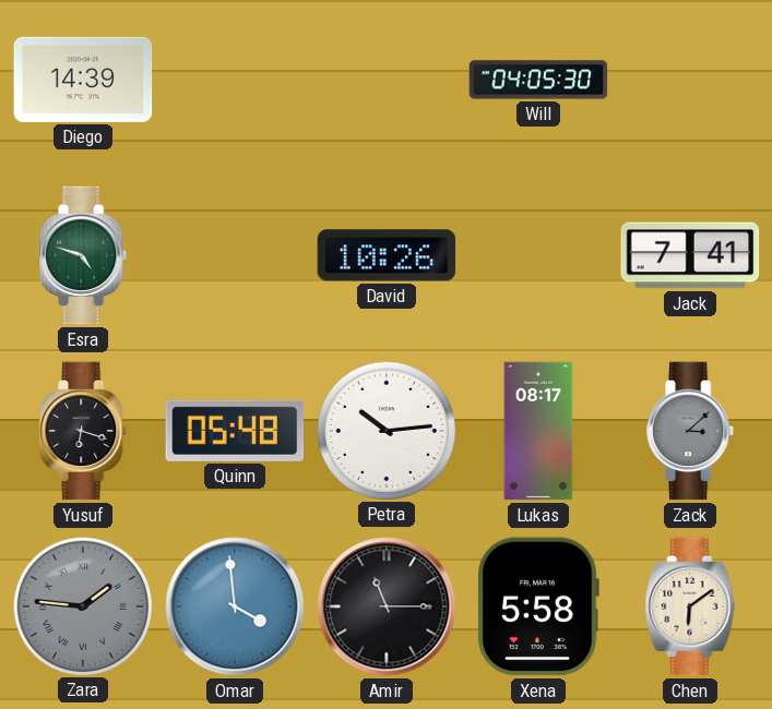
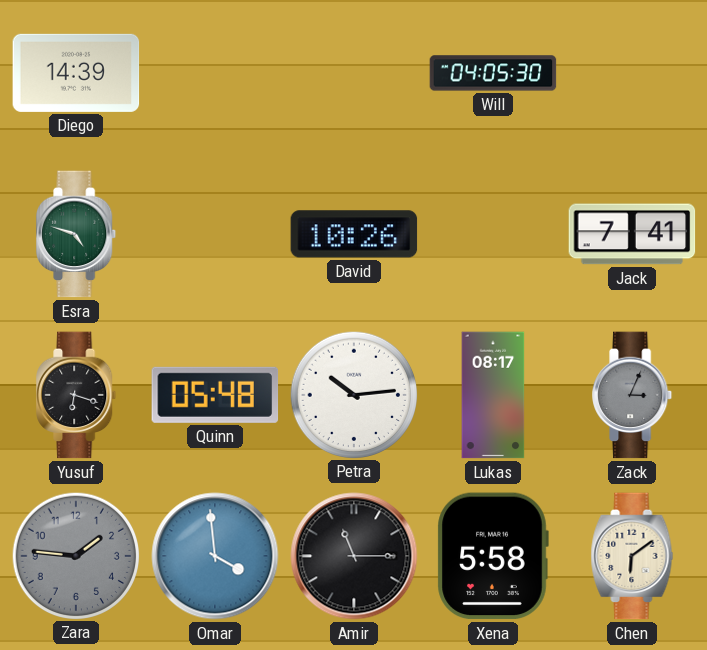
Zack: 3:08 -> 3:04
Zara numerals: Roman -> Arabic
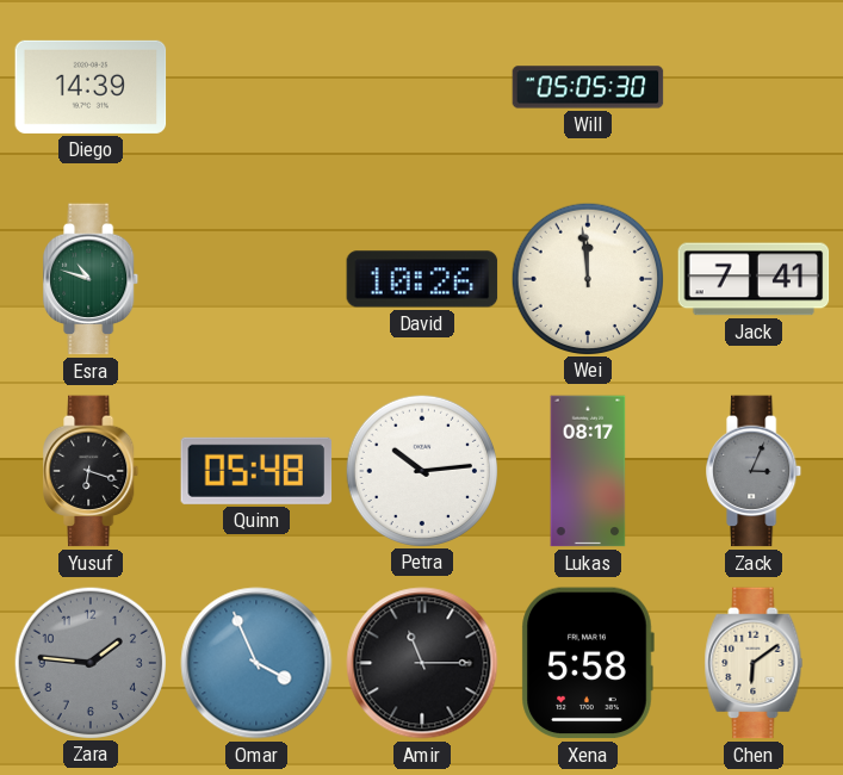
Will: 04:05 -> 05:05
Esra: 4:48 -> 10:48
Wei: none -> 11:59
Omar: 3:59 -> 3:56
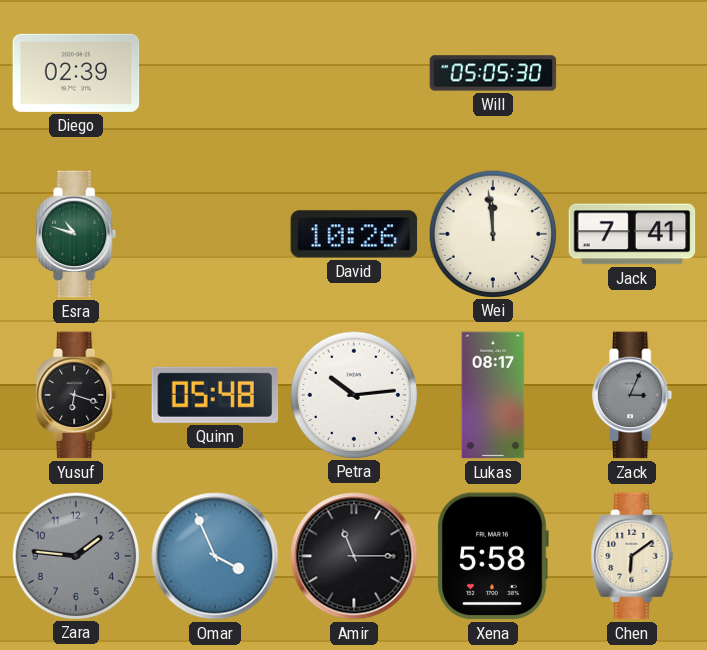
Diego: 14:39 -> 02:39
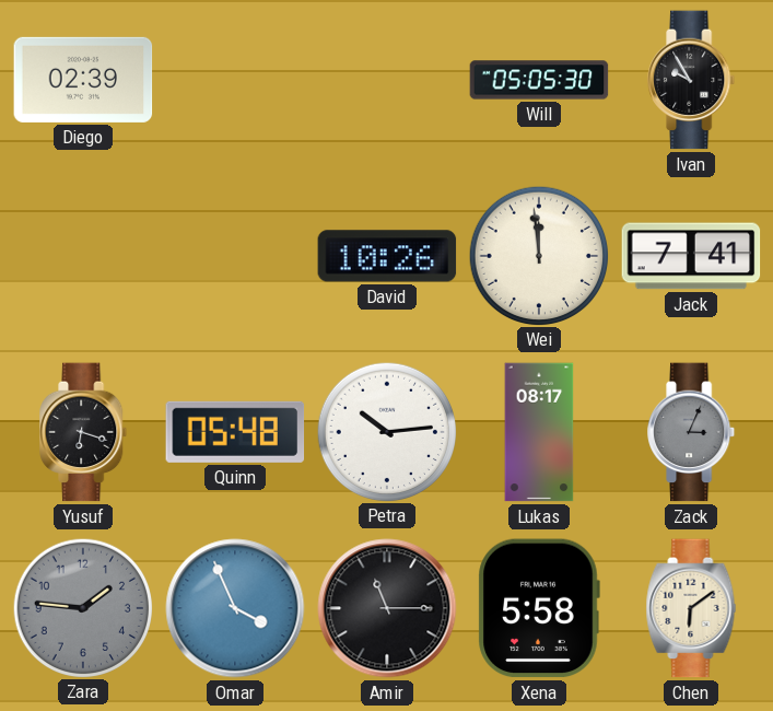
Ivan: none -> 9:55
Esra: 10:48 -> none
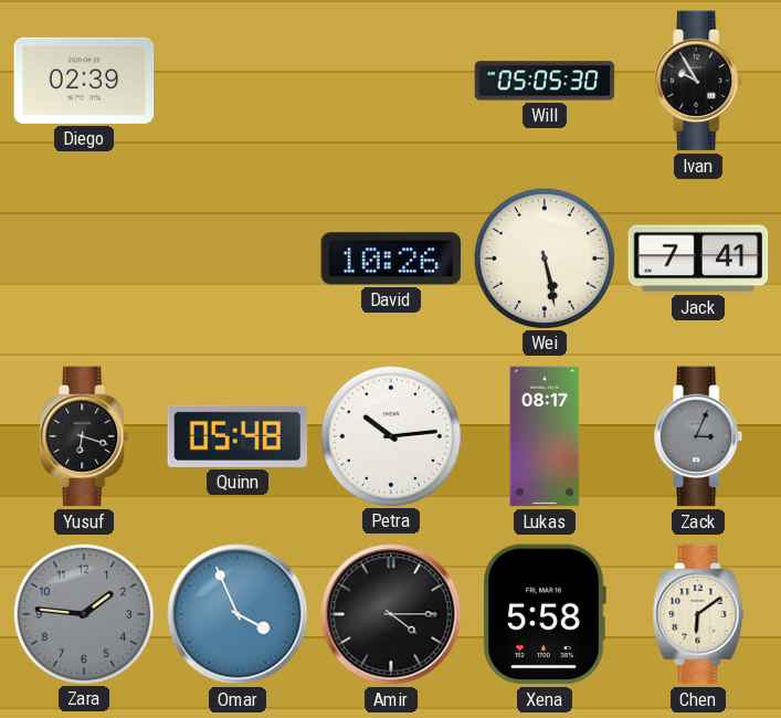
Wei: 11:59 -> 5:28
Amir: 11:15 -> 4:15
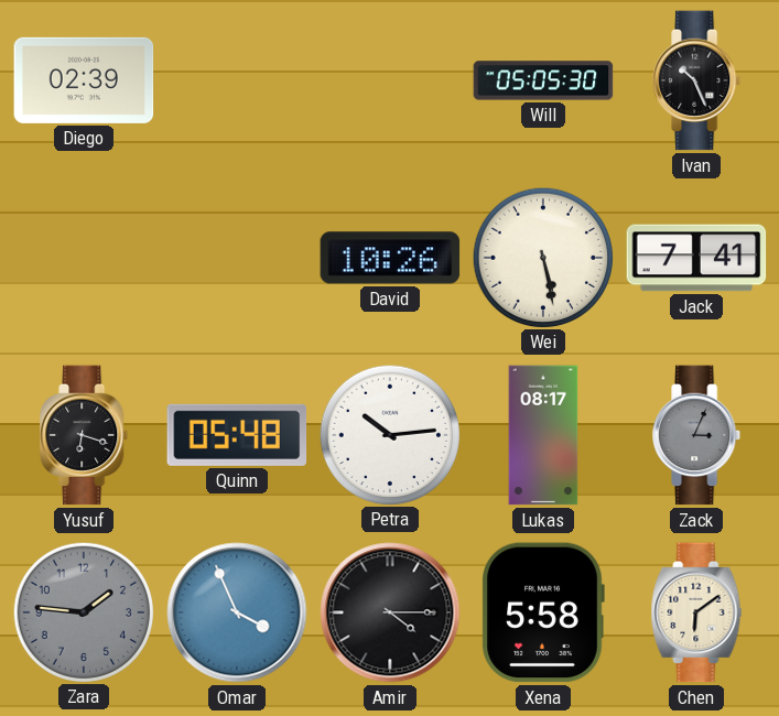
Ivan: 9:55 -> 10:26
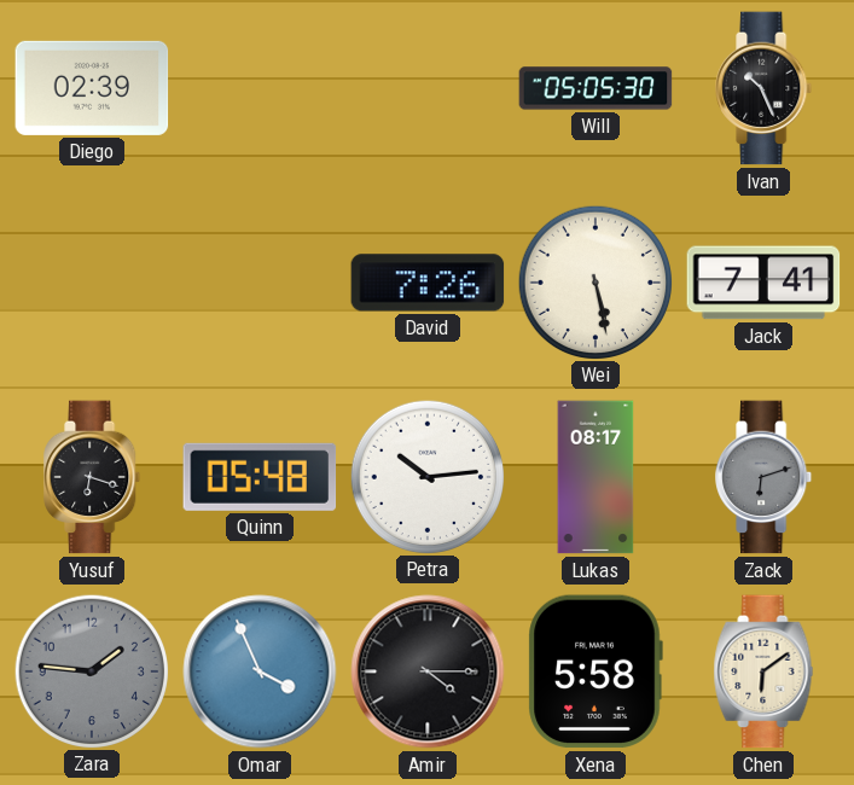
David: 10:26 -> 7:26
Zack: 3:04 -> 6:12
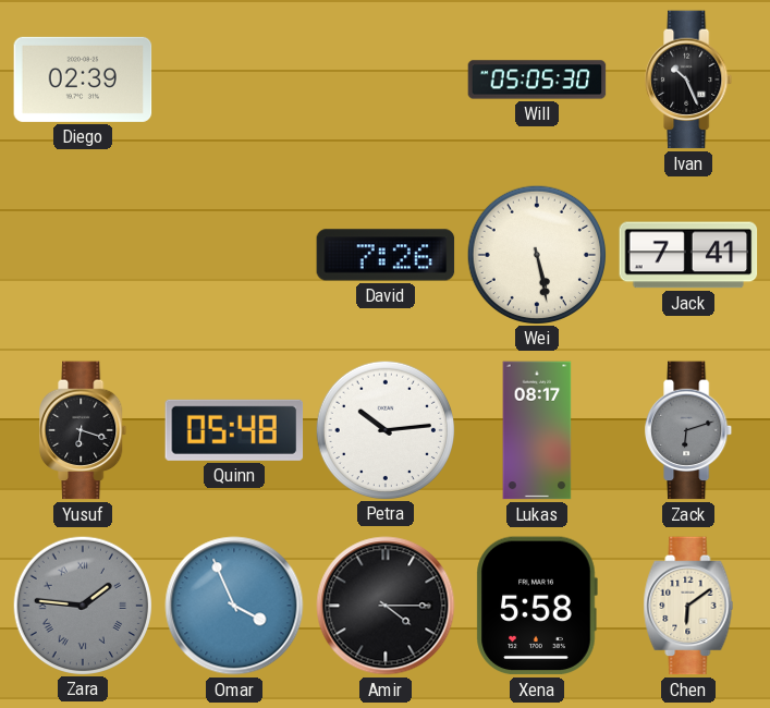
Zara numerals: Arabic -> Roman
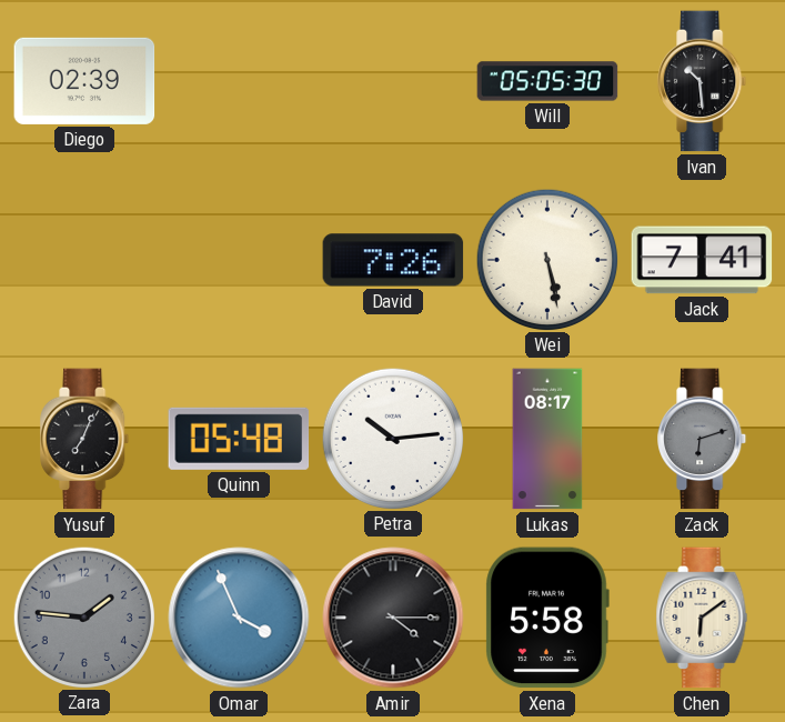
Ivan: 10:26 -> 10:29
Yusuf: 6:18 -> 7:04
Zara numerals: Roman -> Arabic
